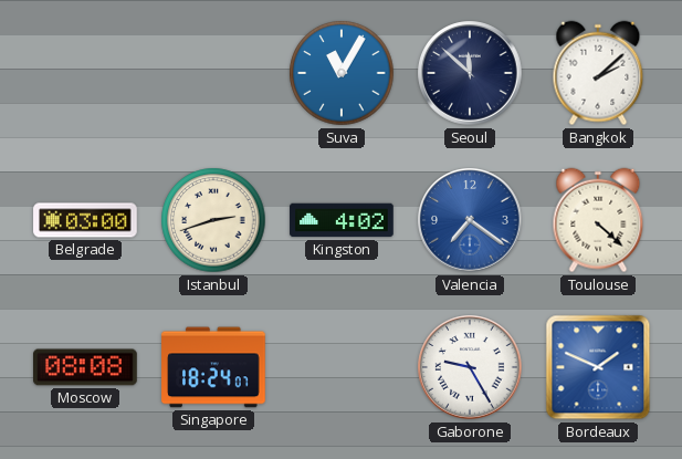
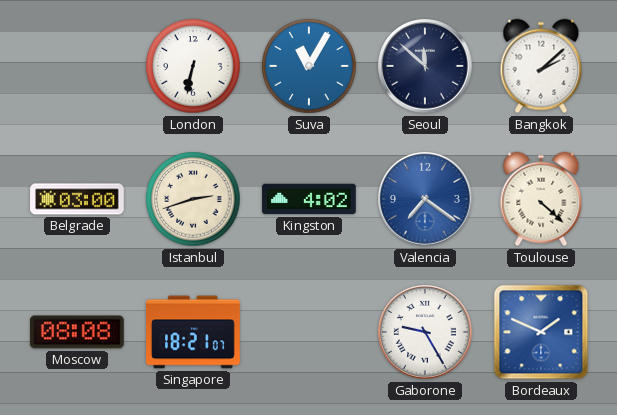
London: none -> 6:32
Singapore: 18:24 -> 18:21
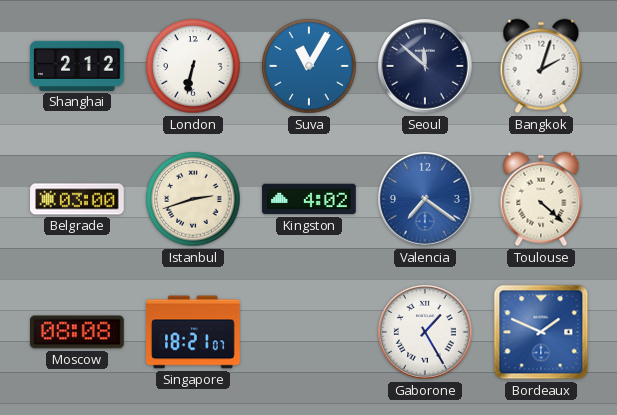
Shanghai: none -> 2:12
Bangkok: 2:08 -> 2:03
Gaborone: 9:25 -> 1:25
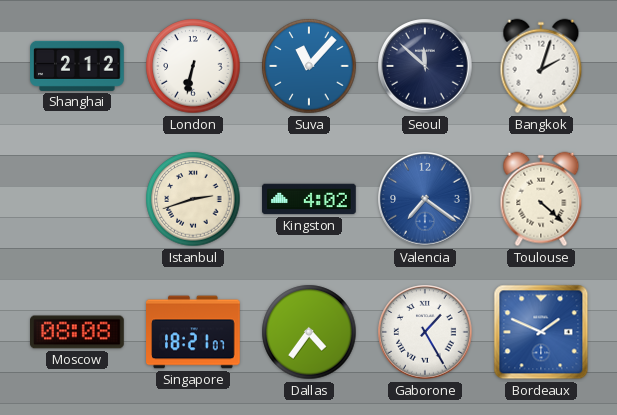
Suva: 11:05 -> 11:07
Belgrade: 03:00 -> none
Dallas: none -> 4:36
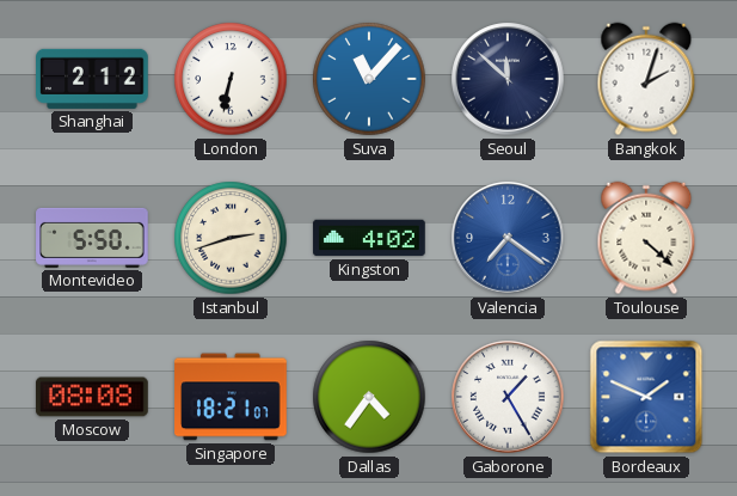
Montevideo: none -> 5:50
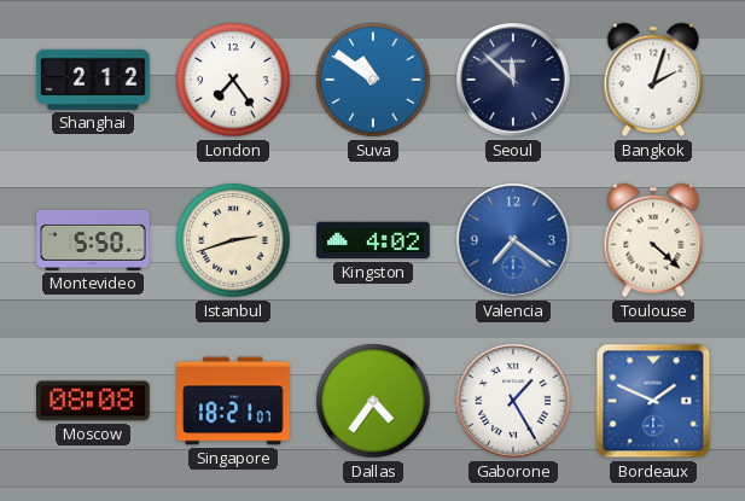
London: 6:32 -> 7:24
Suva: 11:07 -> 10:51
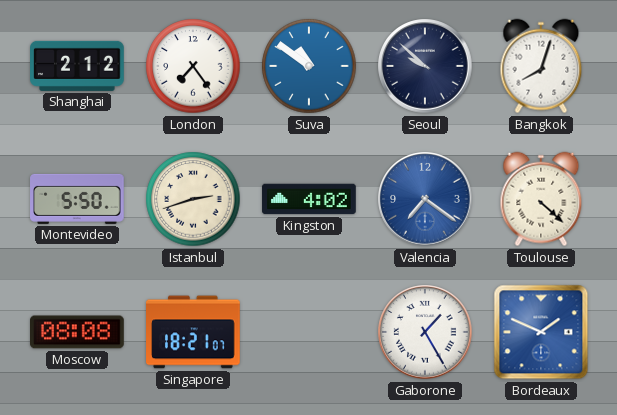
Seoul: 11:52 -> 9:52
Bangkok: 2:03 -> 8:03
Dallas: 4:36 -> none
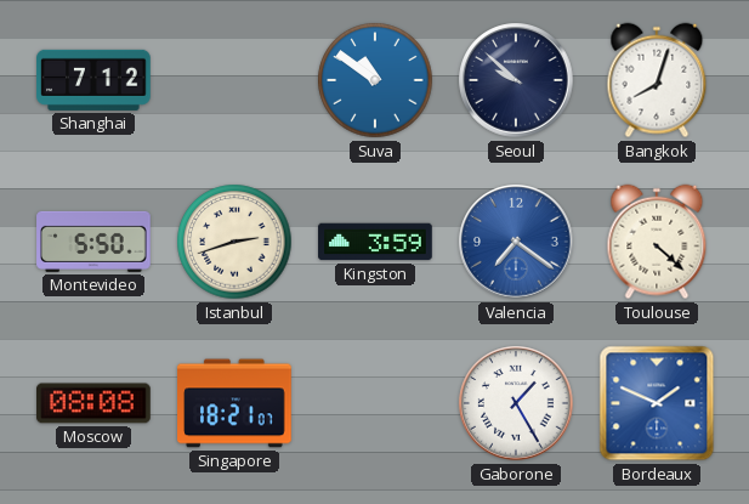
Shanghai: 2:12 -> 7:12
London: 7:24 -> none
Kingston: 4:02 -> 3:59
